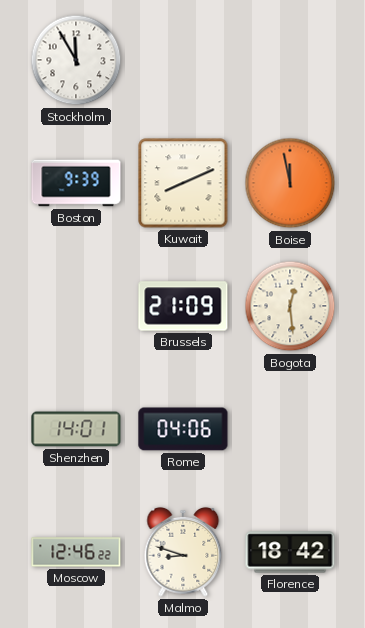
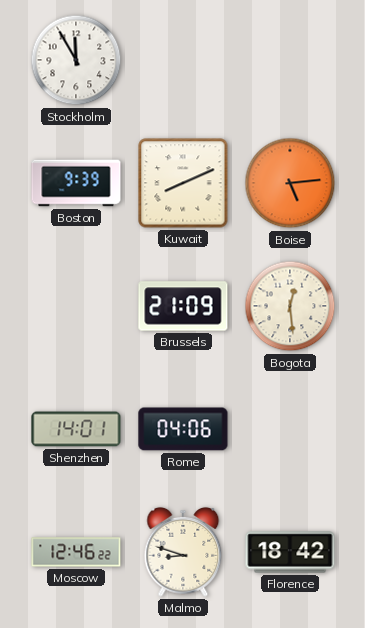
Boise: 11:58 -> 5:14
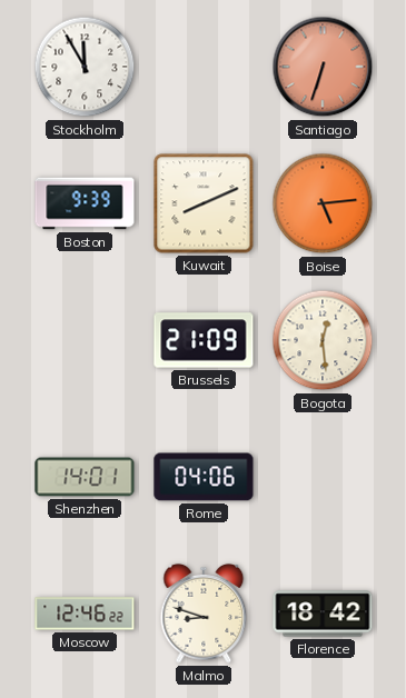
Santiago: none -> 6:33
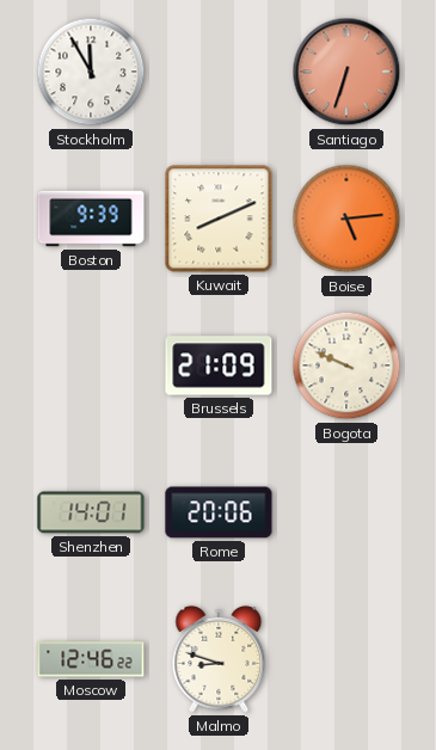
Bogota: 12:29 -> 9:49
Rome: 04:06 -> 20:06
Florence: 18:42 -> none
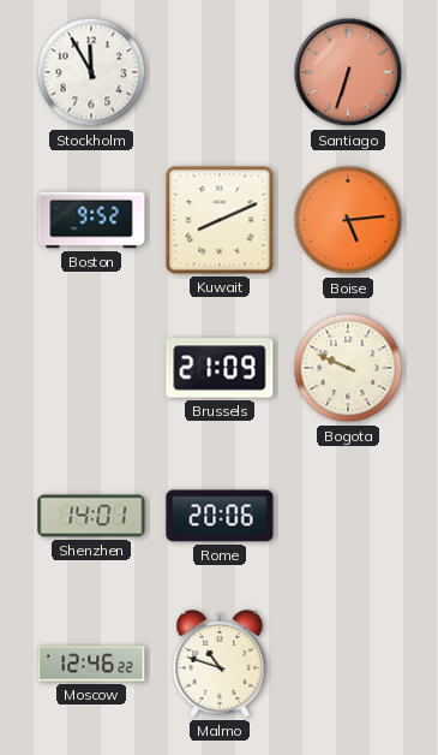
Boston: 9:39 -> 9:52
Malmo: 8:48 -> 10:48
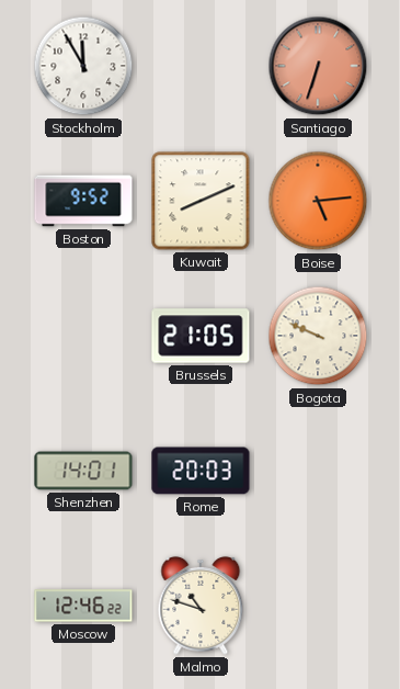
Brussels: 21:09 -> 21:05
Rome: 20:06 -> 20:03
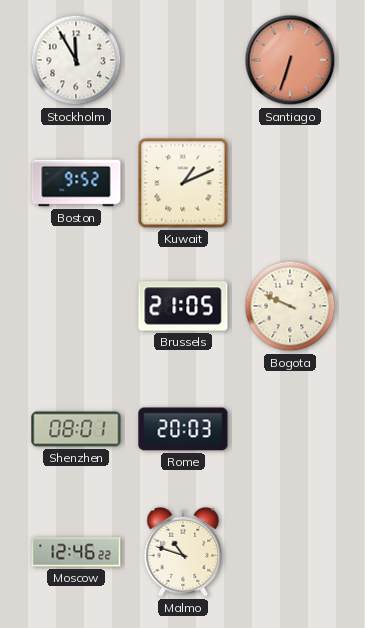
Kuwait: 8:11 -> 1:11
Boise: 5:14 -> none
Shenzhen: 14:01 -> 08:01
